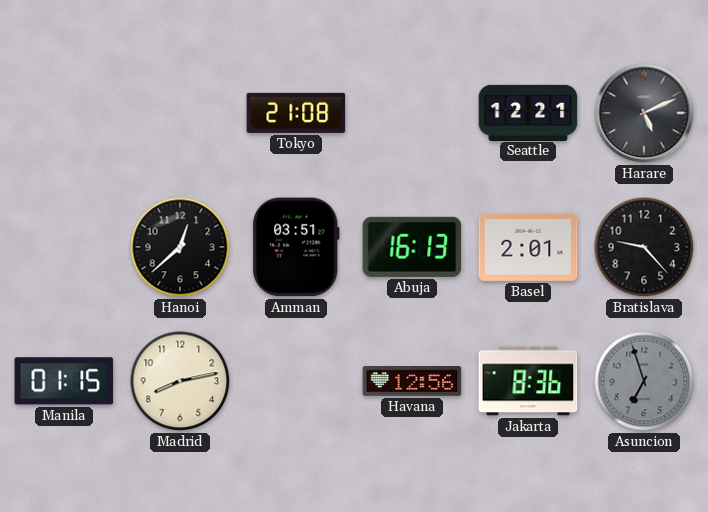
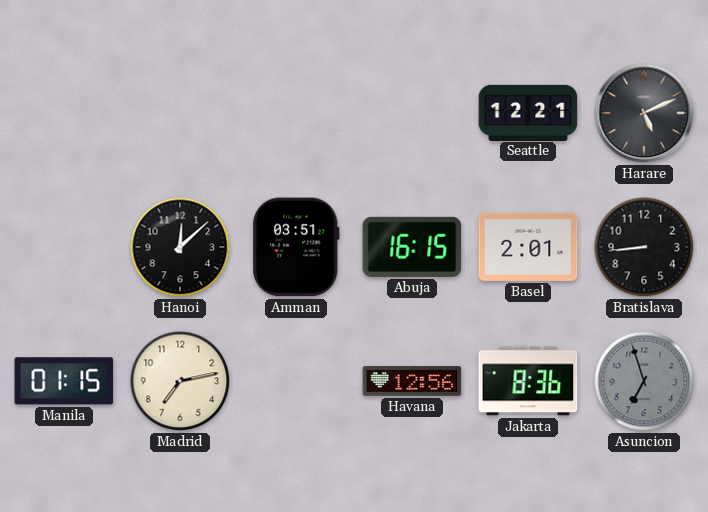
Tokyo: 21:08 -> none
Hanoi: 12:38 -> 12:08
Abuja: 16:13 -> 16:15
Bratislava: 9:23 -> 8:44
Madrid: 8:13 -> 7:13
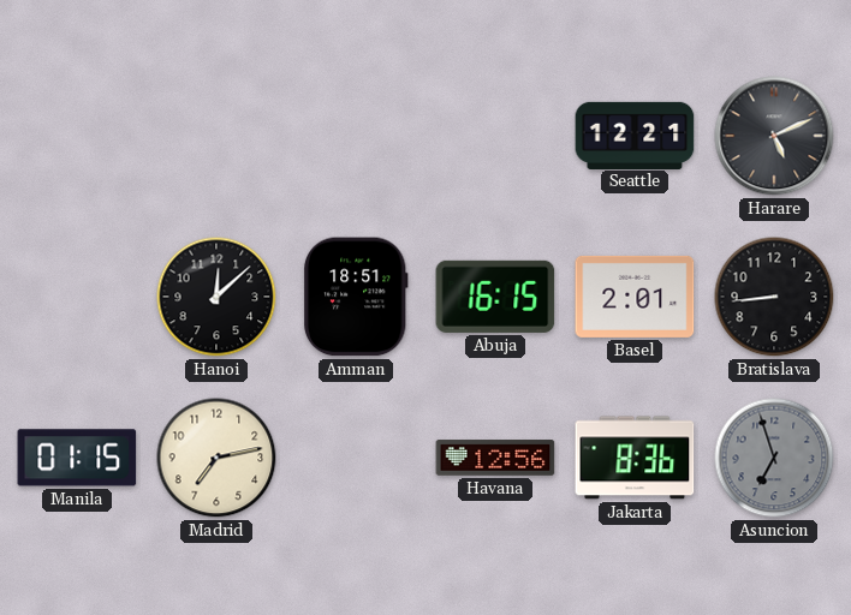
Amman: 03:51 -> 18:51
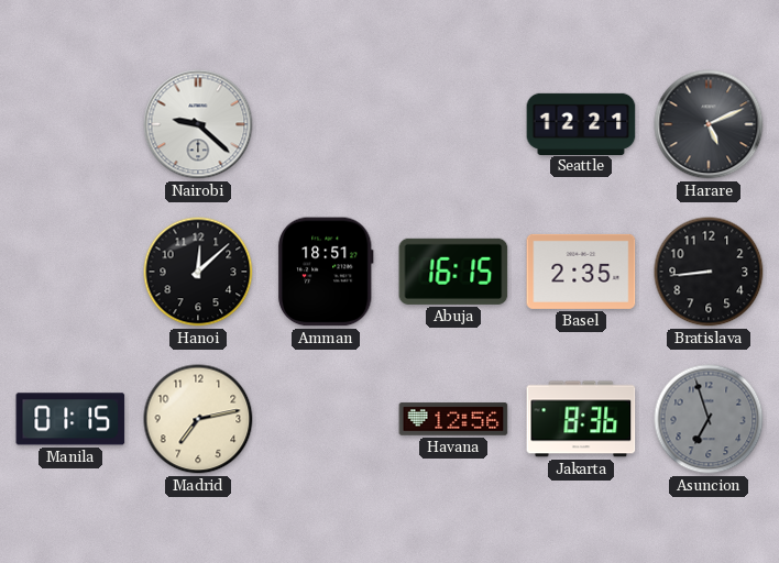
Nairobi: none -> 9:22
Basel: 2:01 -> 2:35
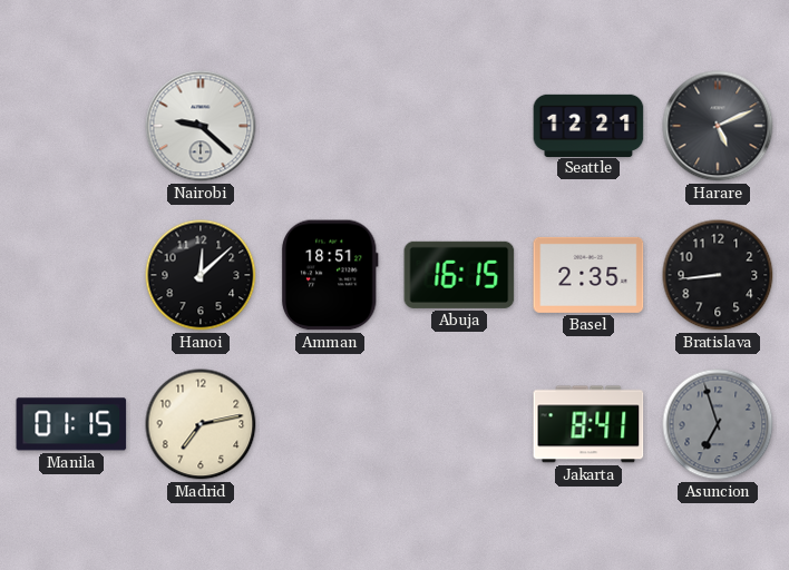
Havana: 12:56 -> none
Jakarta: 8:36 -> 8:41
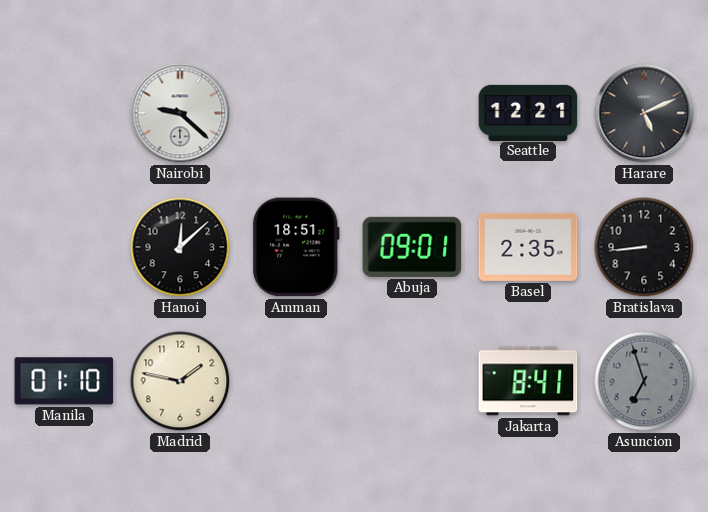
Abuja: 16:15 -> 09:01
Manila: 01:15 -> 01:10
Madrid: 7:13 -> 1:47
